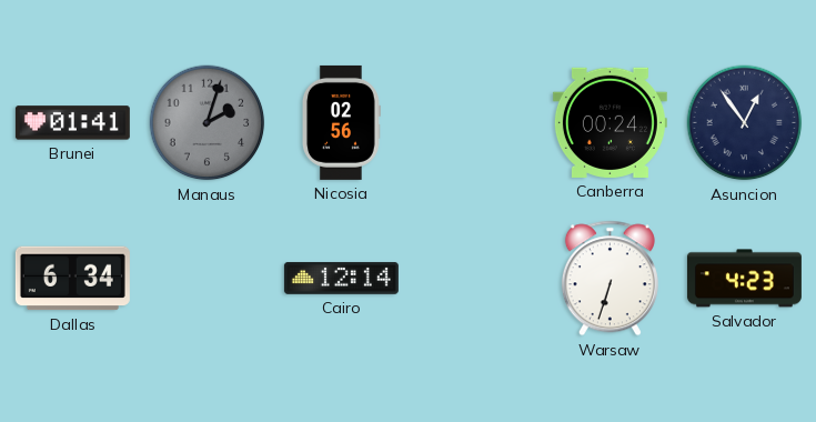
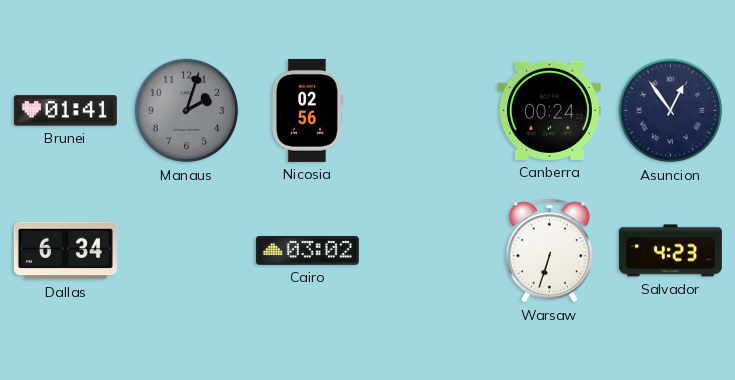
Cairo: 12:14 -> 03:02
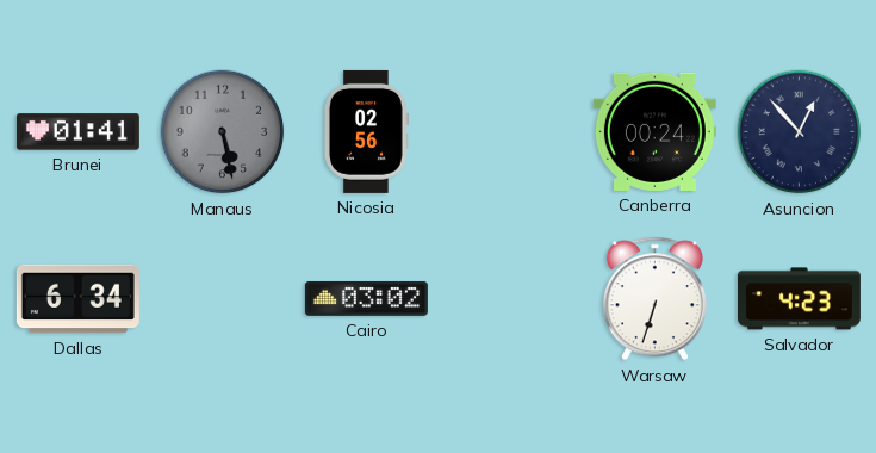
Manaus: 2:03 -> 5:28
Asuncion: 12:54 -> 12:53
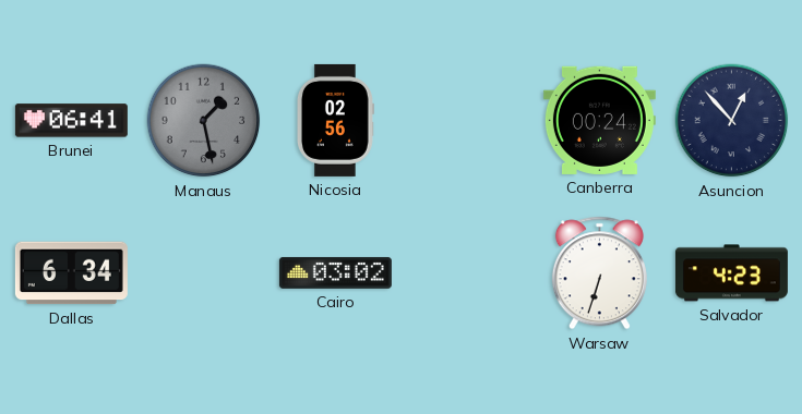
Brunei: 01:41 -> 06:41
Manaus: 5:28 -> 1:28
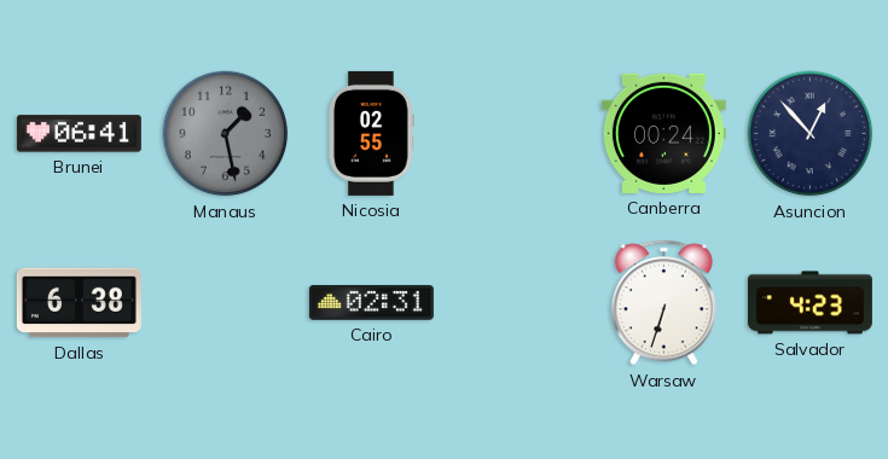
Nicosia: 02:56 -> 02:55
Dallas: 6:34 -> 6:38
Cairo: 03:02 -> 02:31
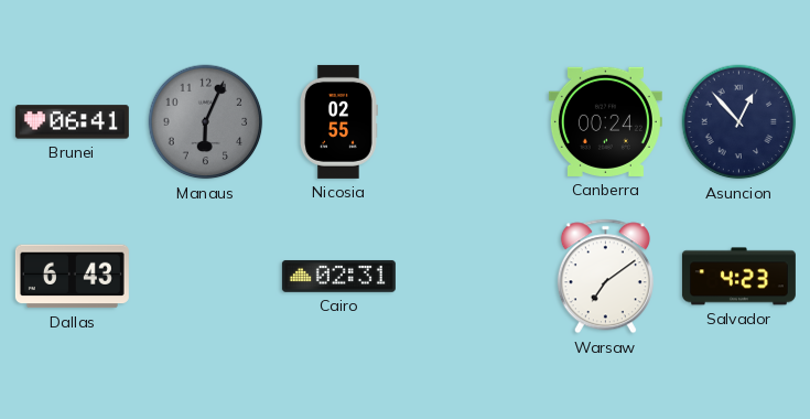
Manaus: 1:28 -> 6:04
Dallas: 6:38 -> 6:43
Warsaw: 6:33 -> 7:09
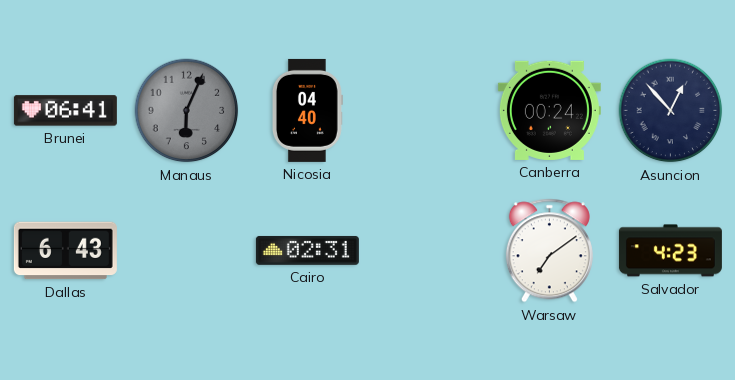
Nicosia: 02:55 -> 04:40
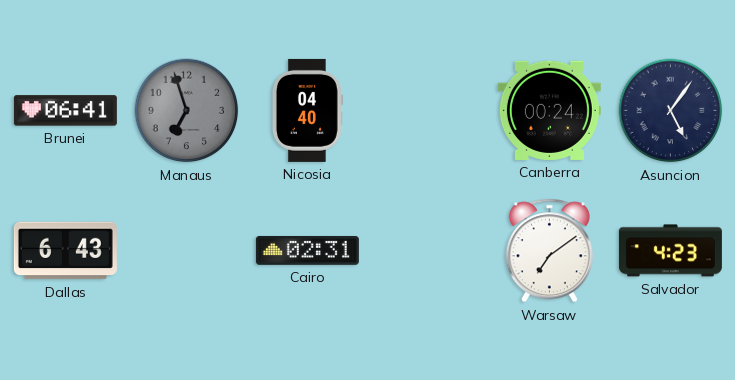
Manaus: 6:04 -> 6:57
Asuncion: 12:53 -> 5:06
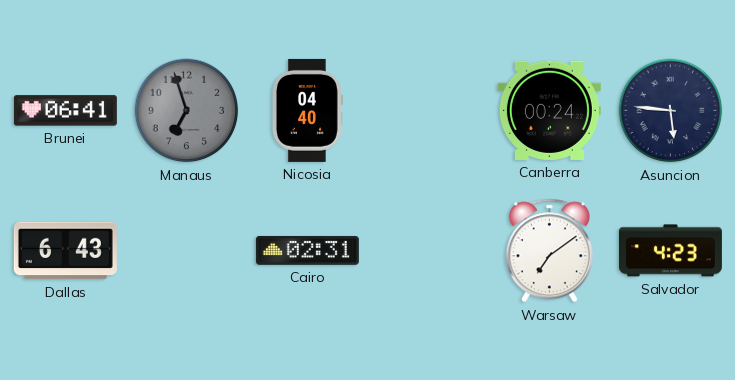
Asuncion: 5:06 -> 5:46
